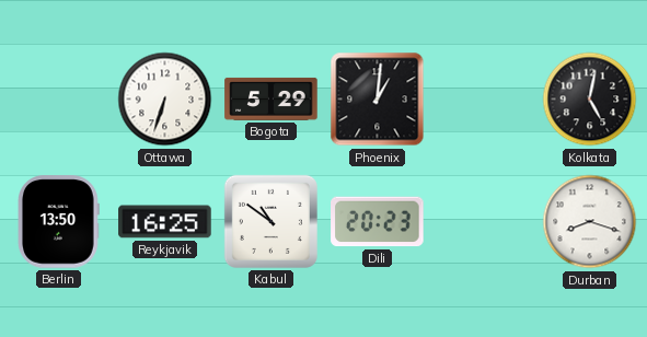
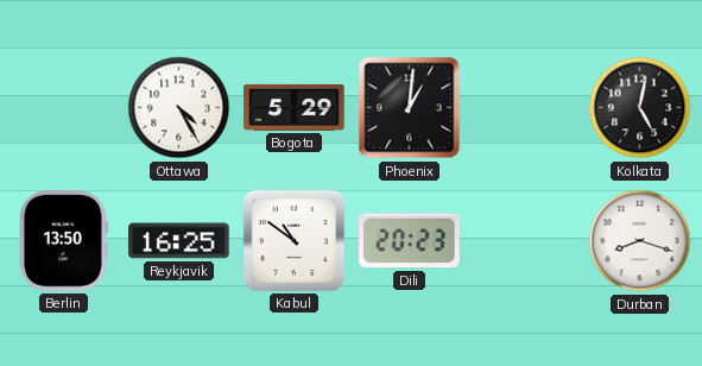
Ottawa: 6:33 -> 4:25
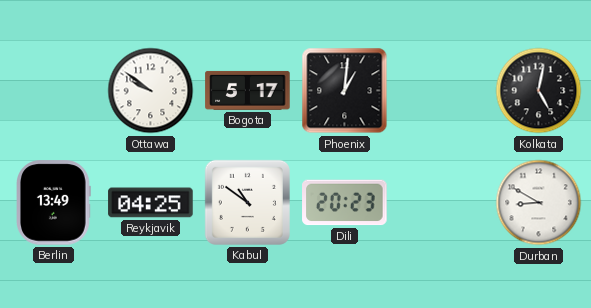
Ottawa: 4:25 -> 9:51
Bogota: 5:29 -> 5:17
Berlin: 13:50 -> 13:49
Reykjavik: 16:25 -> 04:25
Durban: 8:18 -> 8:50
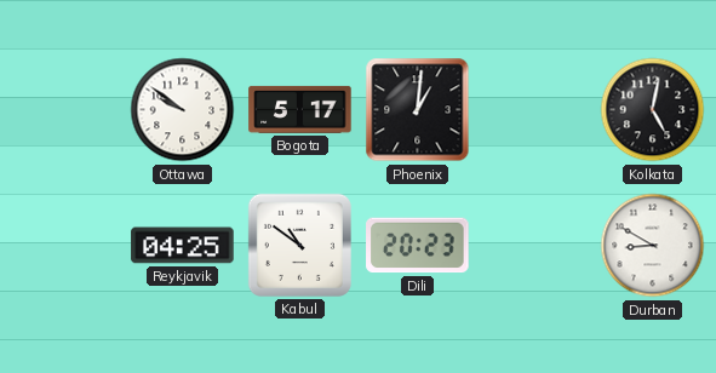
Berlin: 13:49 -> none
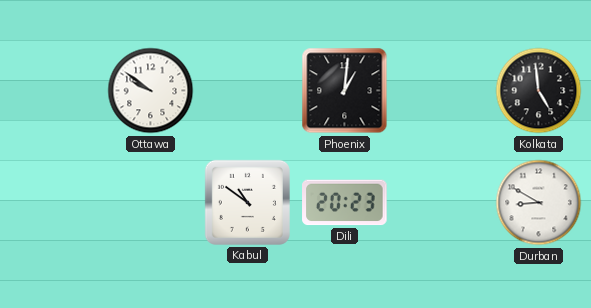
Bogota: 5:17 -> none
Kolkata: 5:02 -> 4:59
Reykjavik: 04:25 -> none
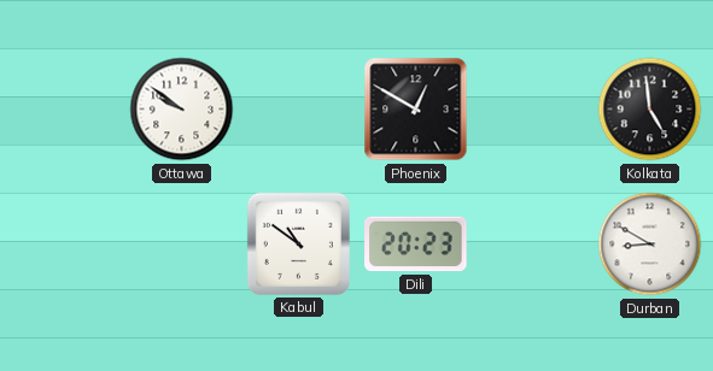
Phoenix: 1:01 -> 12:50
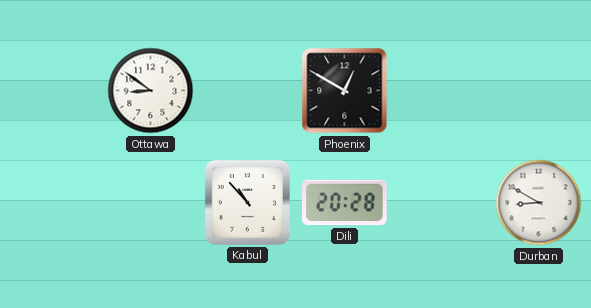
Ottawa: 9:51 -> 8:51
Kolkata: 4:59 -> none
Kabul: 10:51 -> 10:53
Dili: 20:23 -> 20:28
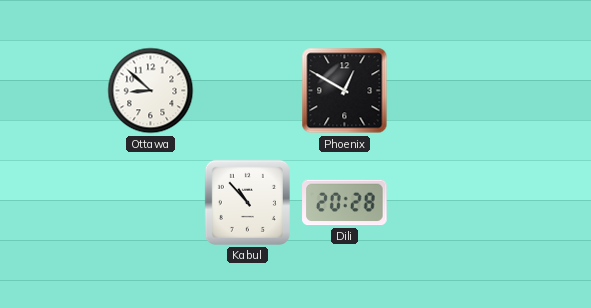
Ottawa: 8:51 -> 8:52
Durban: 8:50 -> none
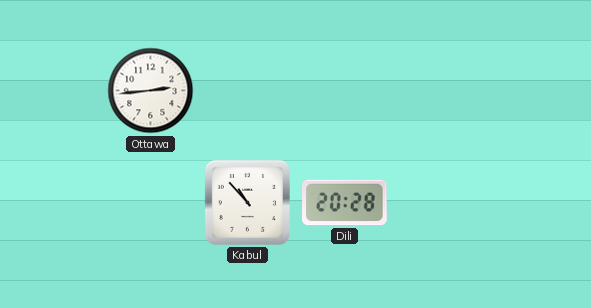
Ottawa: 8:52 -> 2:44
Phoenix: 12:50 -> none
